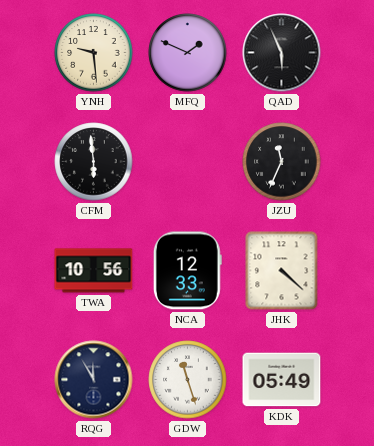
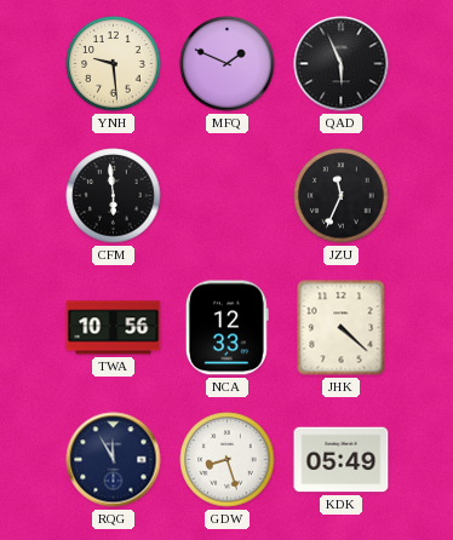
GDW: 11:27 -> 8:27
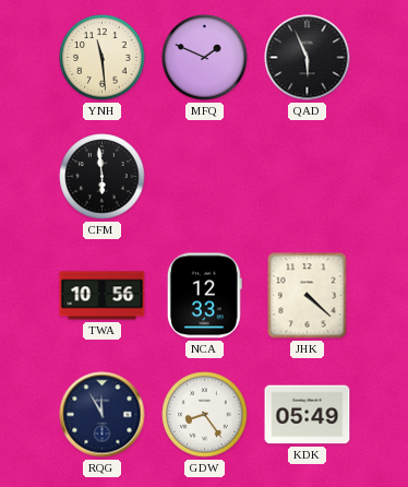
YNH: 9:29 -> 11:29
JZU: 11:34 -> none
GDW: 8:27 -> 8:24
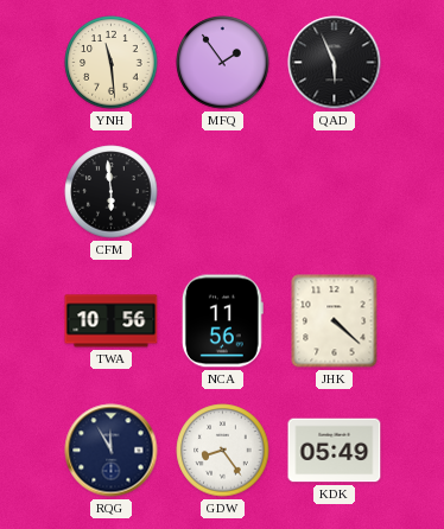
MFQ: 1:49 -> 1:54
NCA: 12:33 -> 11:56
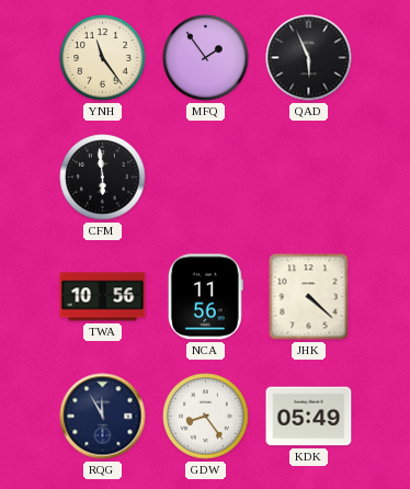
YNH: 11:29 -> 11:24
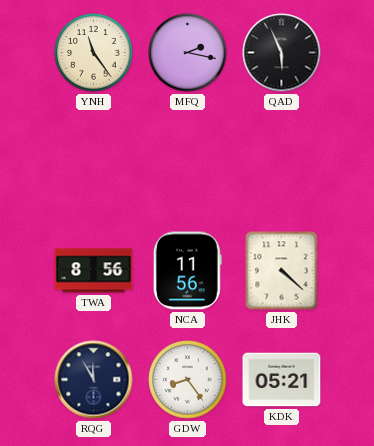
MFQ: 1:54 -> 2:17
CFM: 5:59 -> none
TWA: 10:56 -> 8:56
KDK: 05:49 -> 05:21
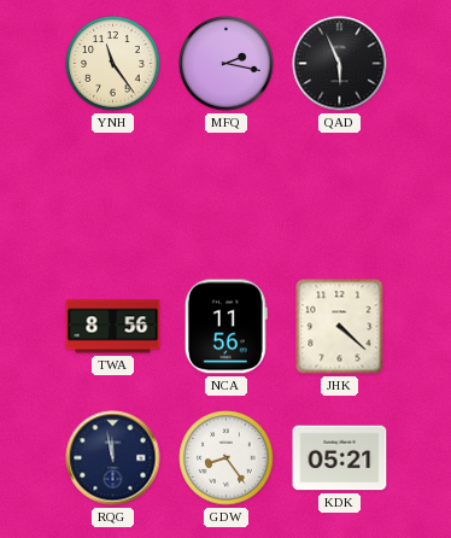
RQG: 11:55 -> 11:58
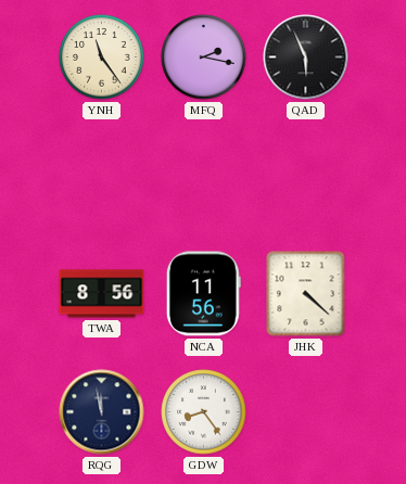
KDK: 05:21 -> none
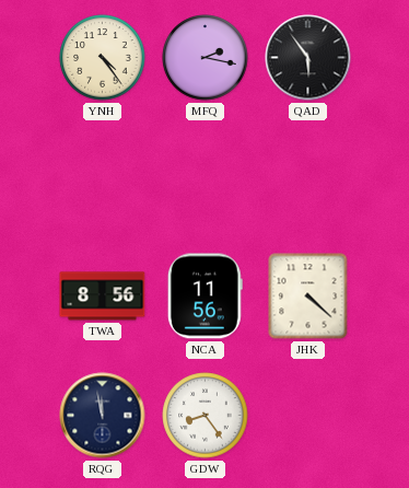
YNH: 11:24 -> 4:24
QAD: 5:56 -> 5:54
